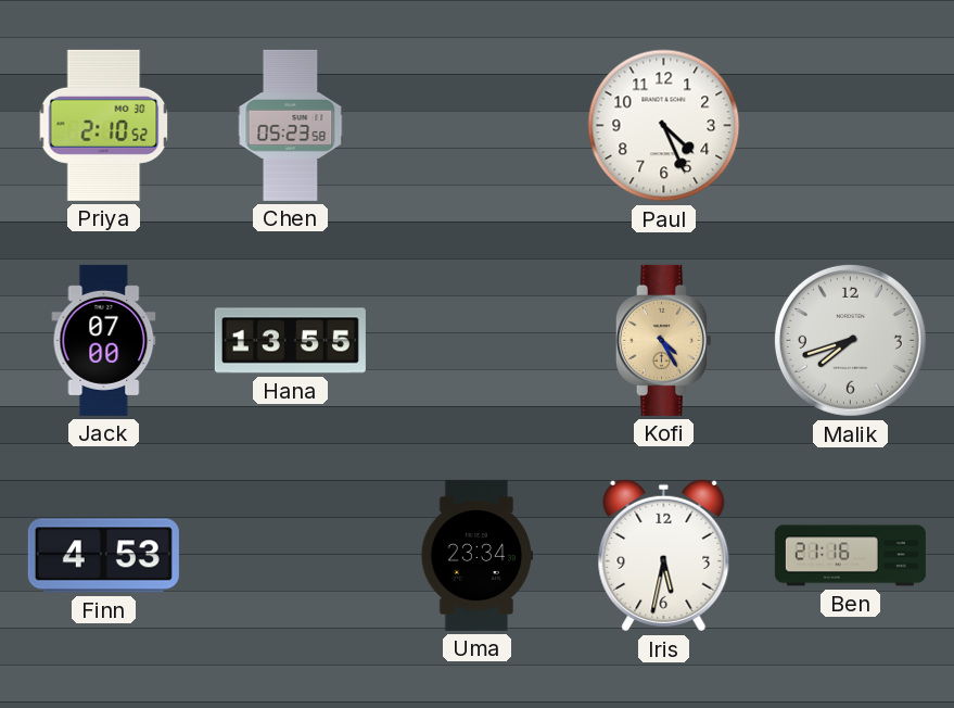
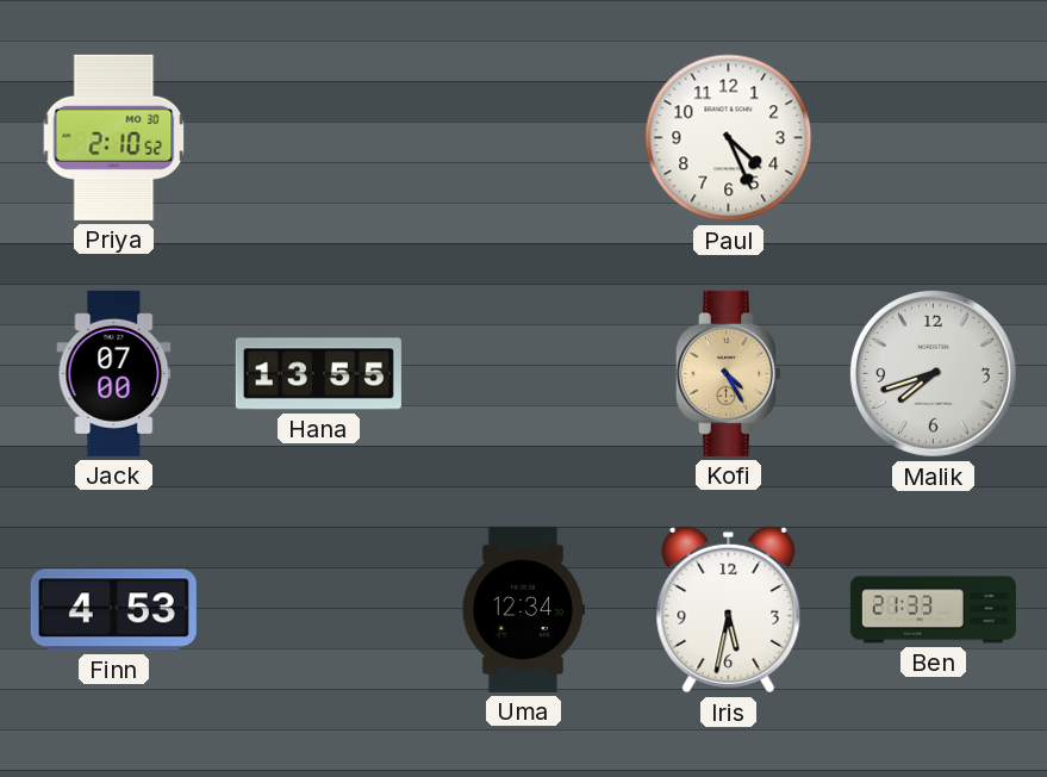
Chen: 05:23 -> none
Uma: 23:34 -> 12:34
Ben: 21:16 -> 21:33
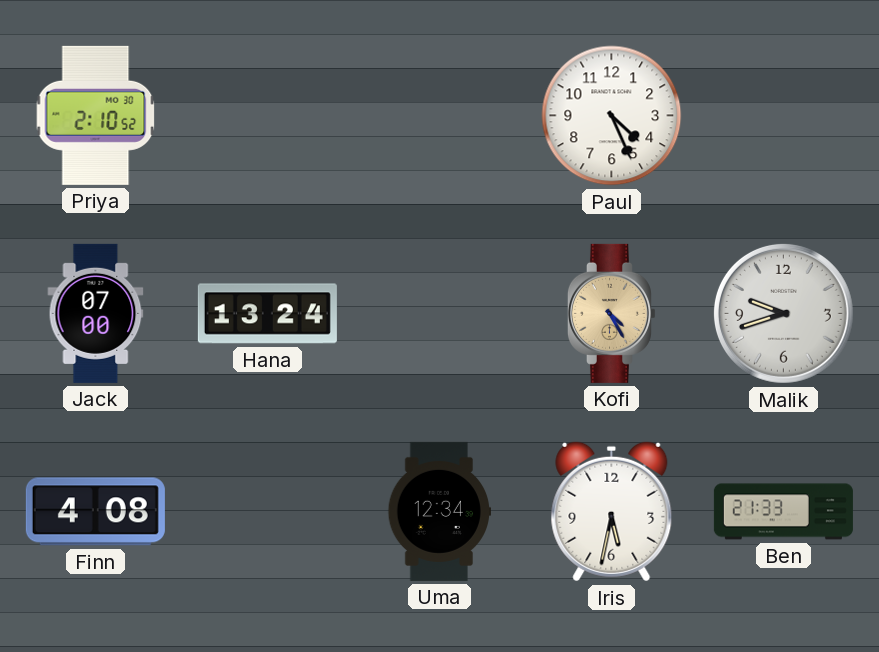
Hana: 13:55 -> 13:24
Malik: 7:42 -> 9:42
Finn: 4:53 -> 4:08
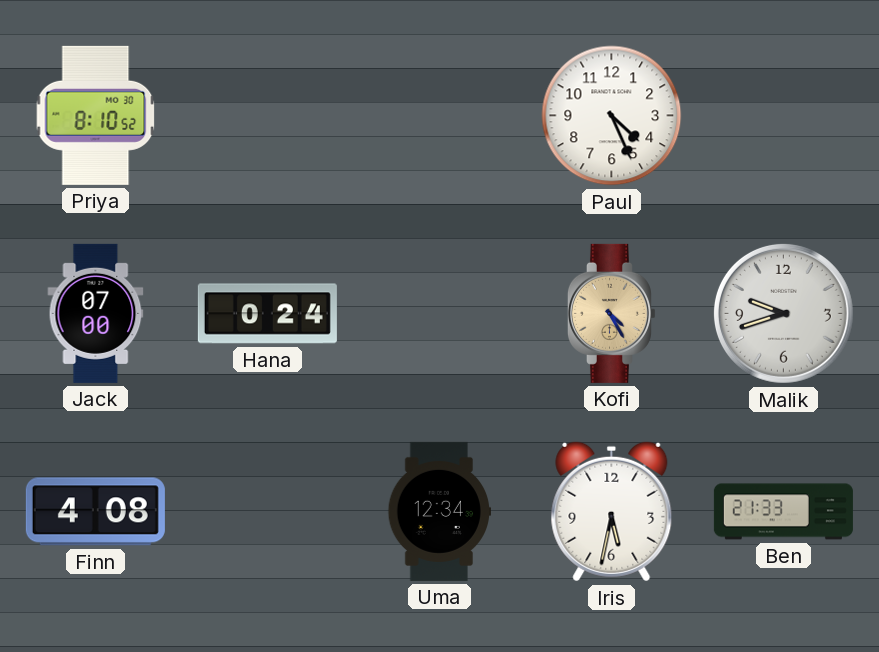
Priya: 2:10 -> 8:10
Hana: 13:24 -> 0:24
